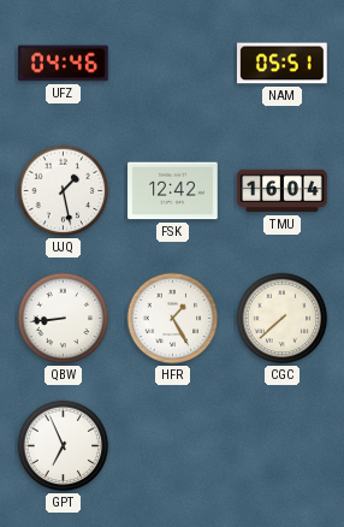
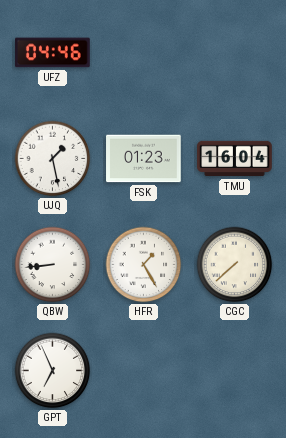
NAM: 05:51 -> none
FSK: 12:42 -> 01:23
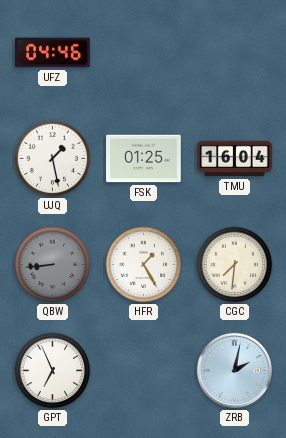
FSK: 01:23 -> 01:25
QBW dial: white -> grey
CGC: 7:38 -> 7:31
ZRB: none -> 2:02
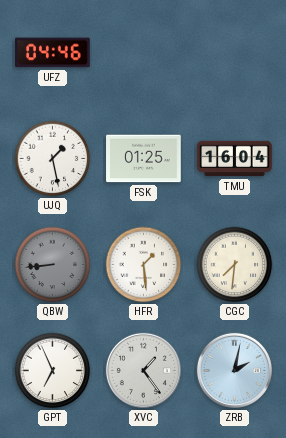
HFR: 1:25 -> 1:29
XVC: none -> 1:24
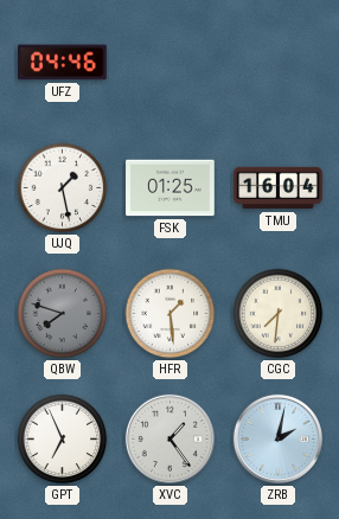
QBW: 8:44 -> 7:48
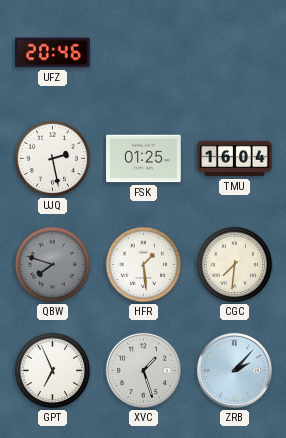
UFZ: 04:46 -> 20:46
UJQ: 1:28 -> 2:28
XVC: 1:24 -> 1:27
ZRB: 2:02 -> 2:07
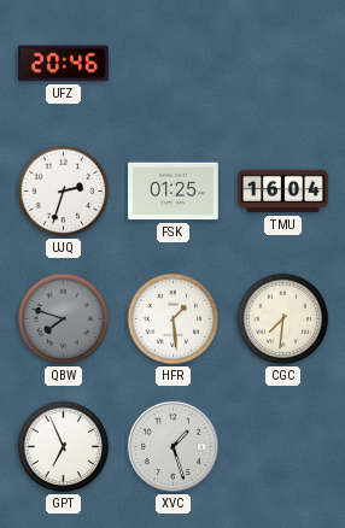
UJQ: 2:28 -> 2:33
ZRB: 2:07 -> none
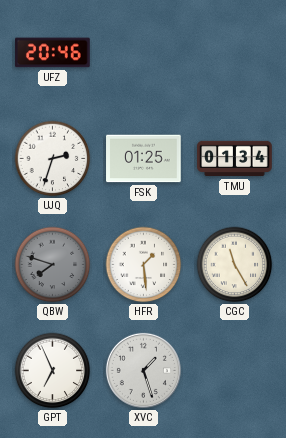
TMU: 16:04 -> 01:34
CGC: 7:31 -> 11:25
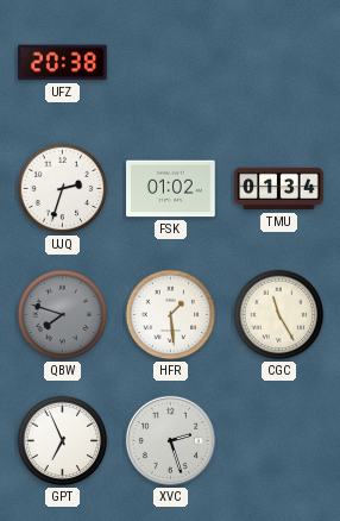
UFZ: 20:46 -> 20:38
FSK: 01:25 -> 01:02
XVC: 1:27 -> 2:27
